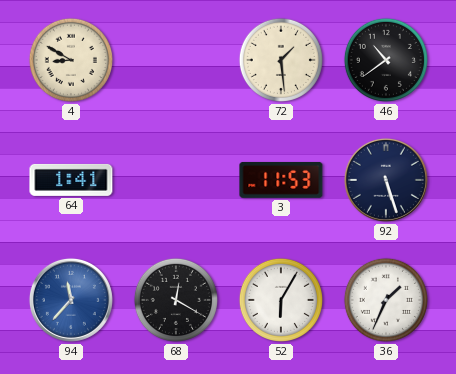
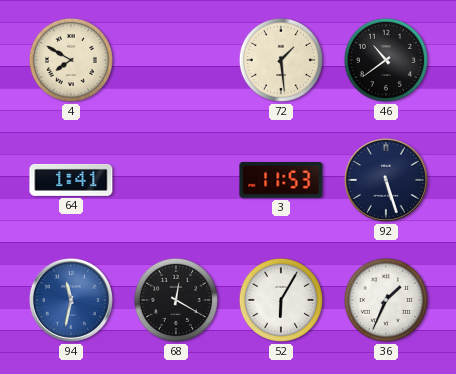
4: 8:50 -> 7:50
94: 11:37 -> 11:32
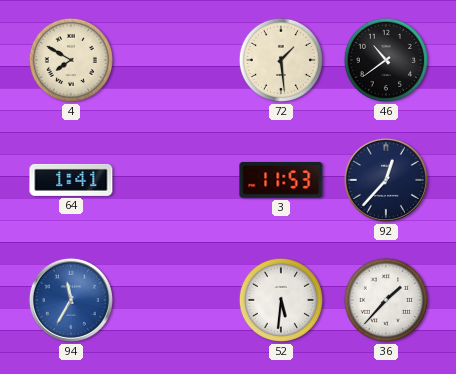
92: 5:27 -> 12:37
94: 11:32 -> 11:35
68: 12:20 -> none
52: 6:05 -> 5:31
36: 1:34 -> 1:37
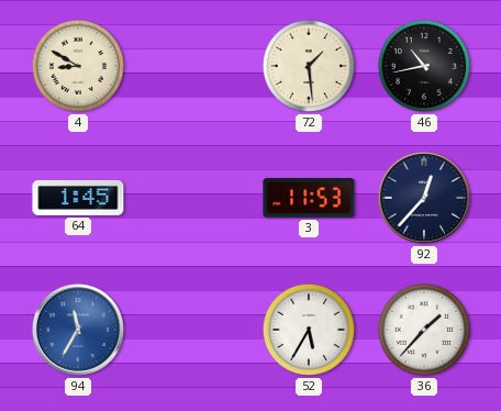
4: 7:50 -> 8:50
46: 10:39 -> 10:43
64: 1:41 -> 1:45
52: 5:31 -> 5:35
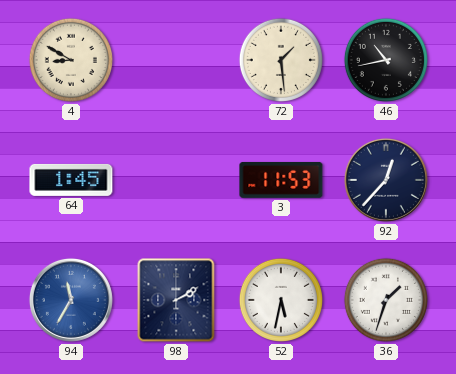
98: none -> 2:10
52: 5:35 -> 5:32
36: 1:37 -> 1:33
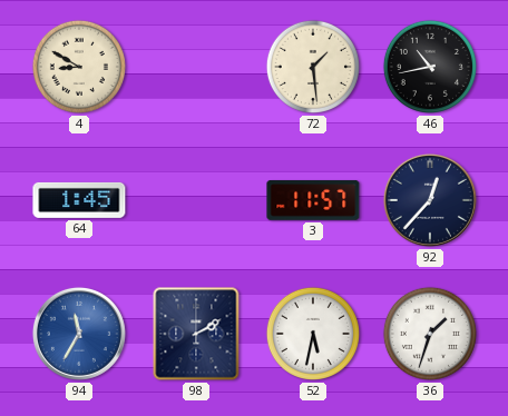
3: 11:53 -> 11:57
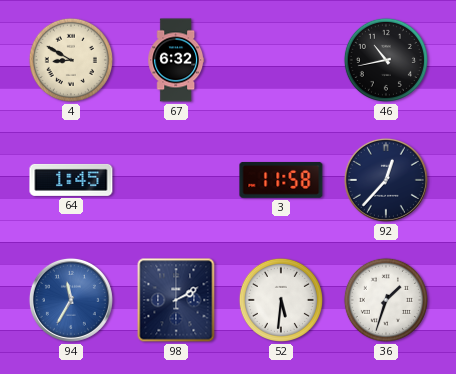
67: none -> 6:32
72: 1:29 -> none
3: 11:57 -> 11:58
52: 5:32 -> 5:31
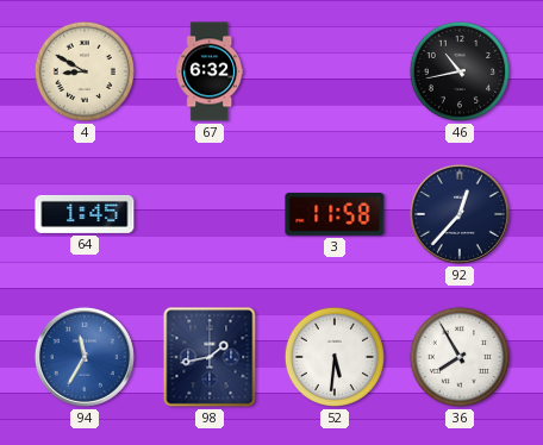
98: 2:10 -> 1:43
36: 1:33 -> 7:55
